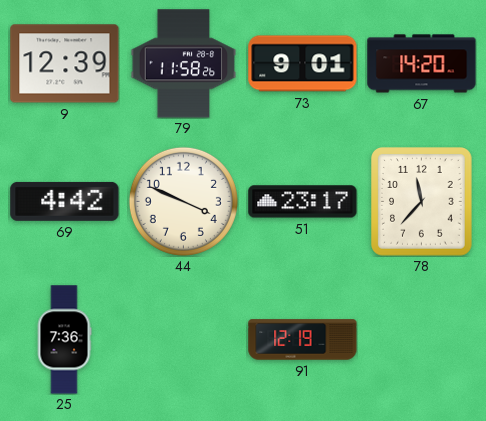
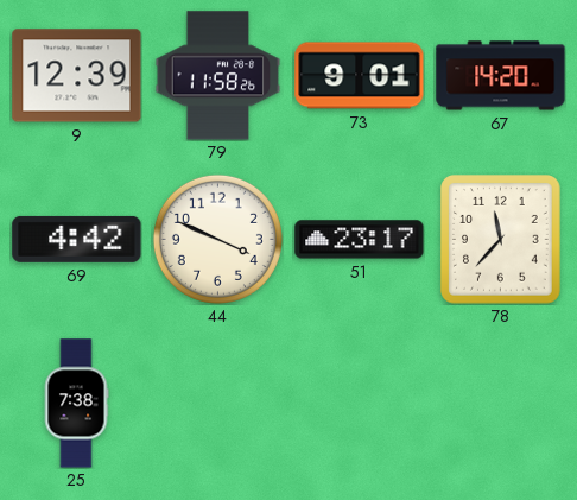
25: 7:36 -> 7:38
91: 12:19 -> none
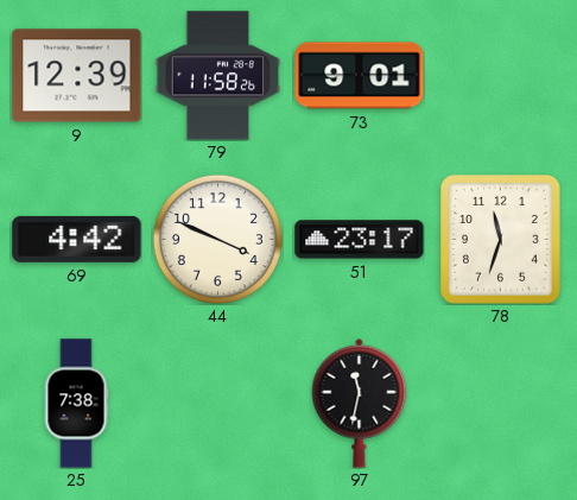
67: 14:20 -> none
78: 11:37 -> 11:33
97: none -> 11:32
